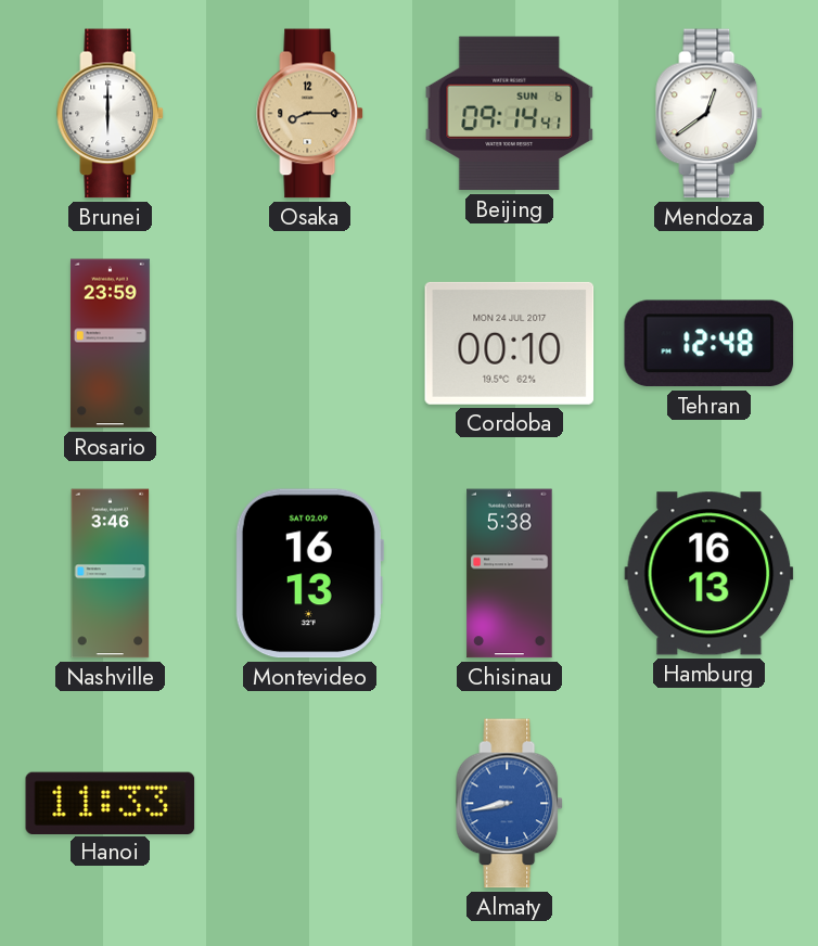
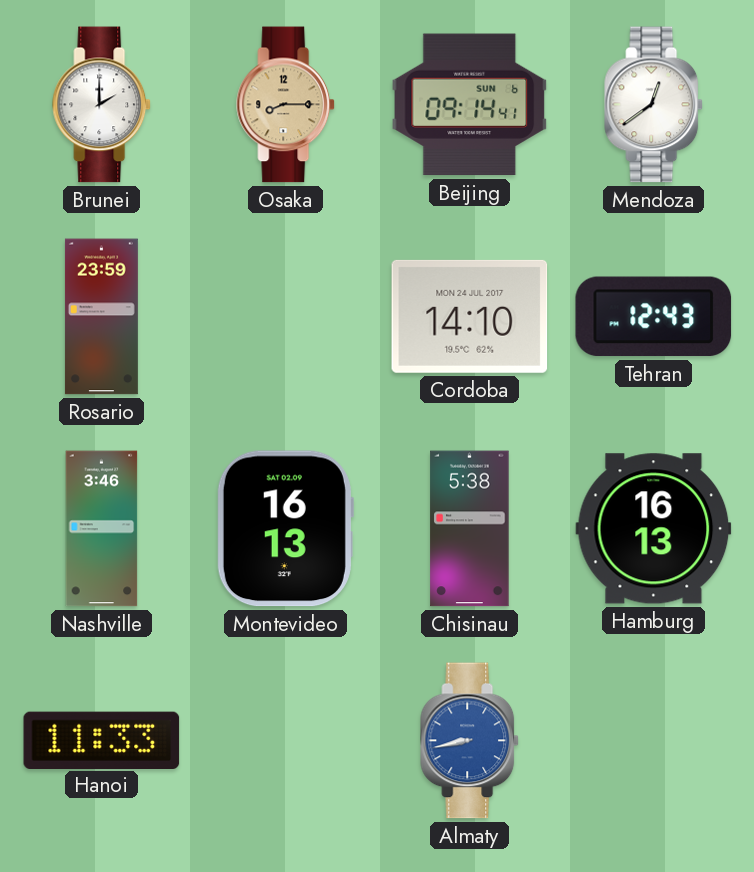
Brunei: 6:00 -> 2:00
Cordoba: 00:10 -> 14:10
Tehran: 12:48 -> 12:43
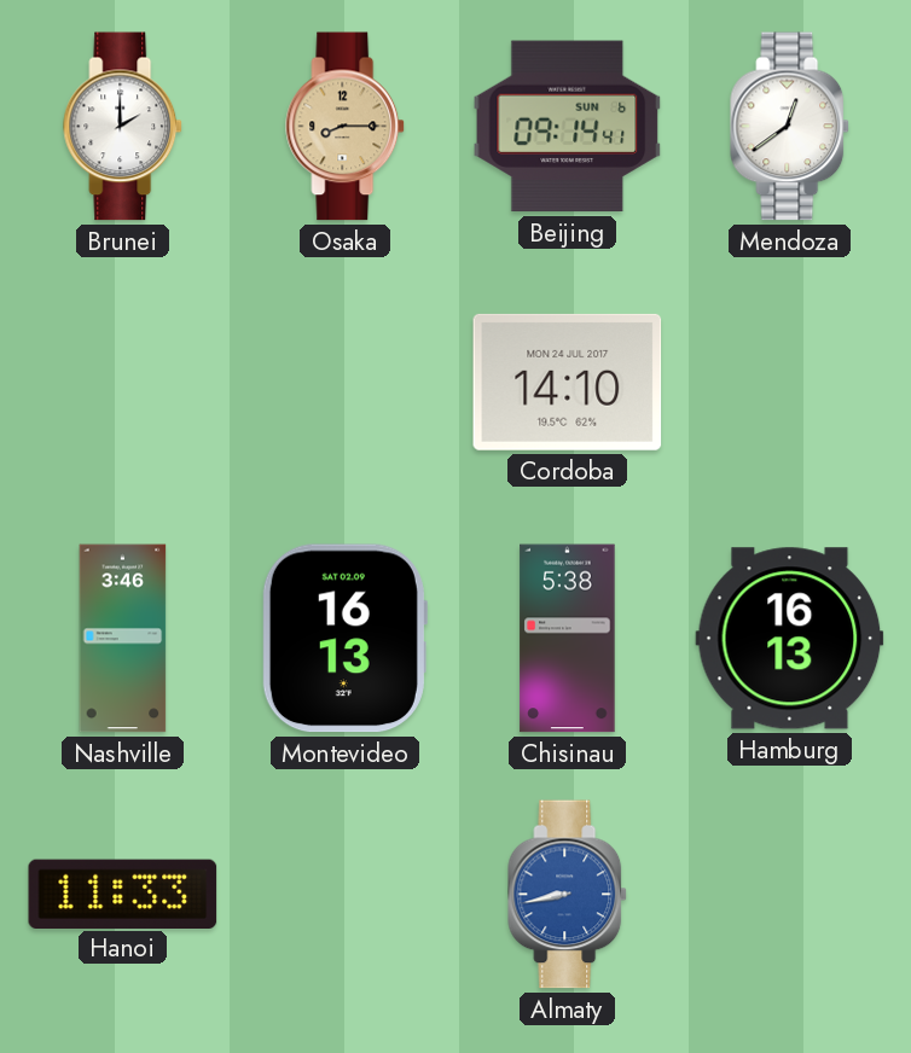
Rosario: 23:59 -> none
Tehran: 12:43 -> none
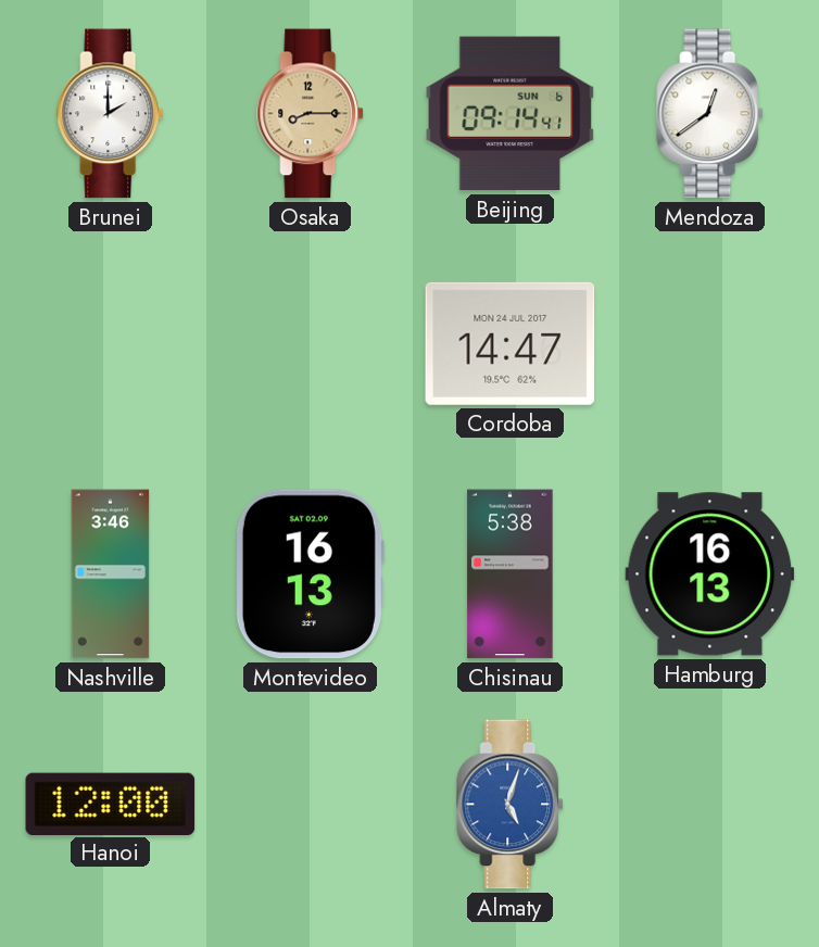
Cordoba: 14:10 -> 14:47
Hanoi: 11:33 -> 12:00
Almaty: 8:43 -> 5:03
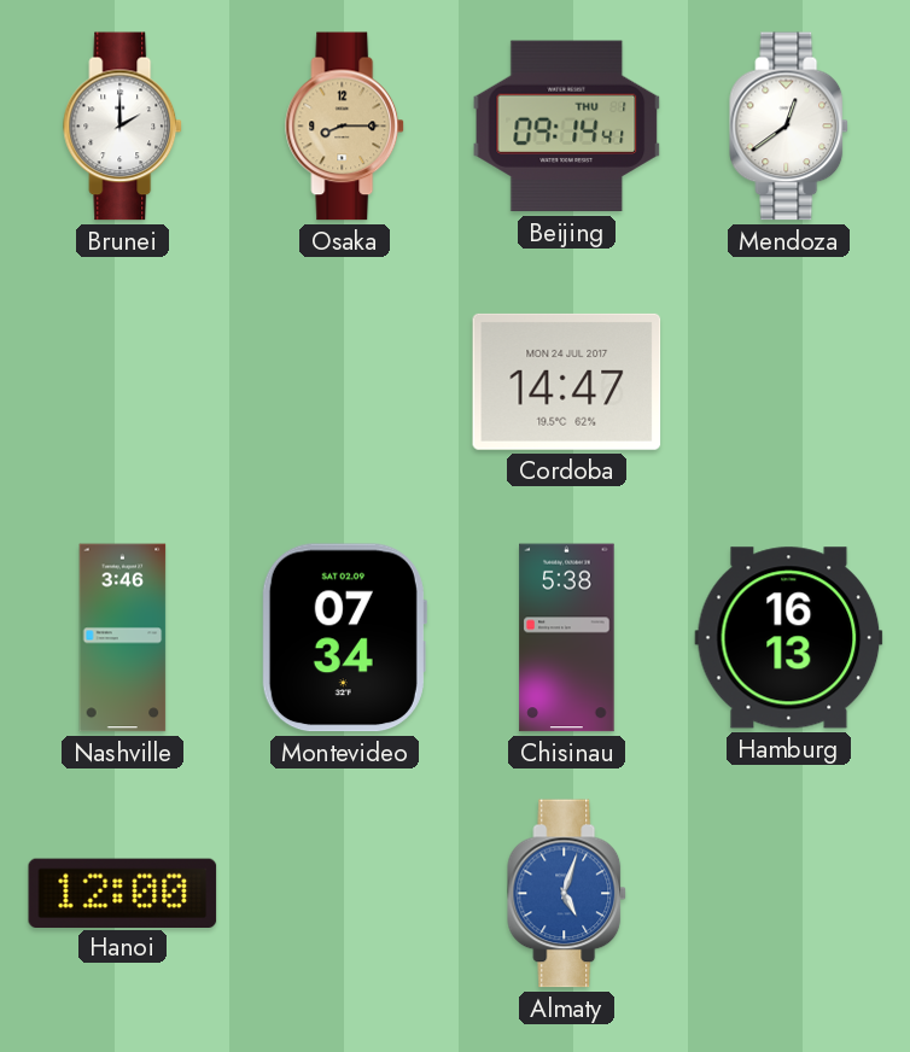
Beijing date: SUN 6 -> THU 1
Montevideo: 16:13 -> 07:34
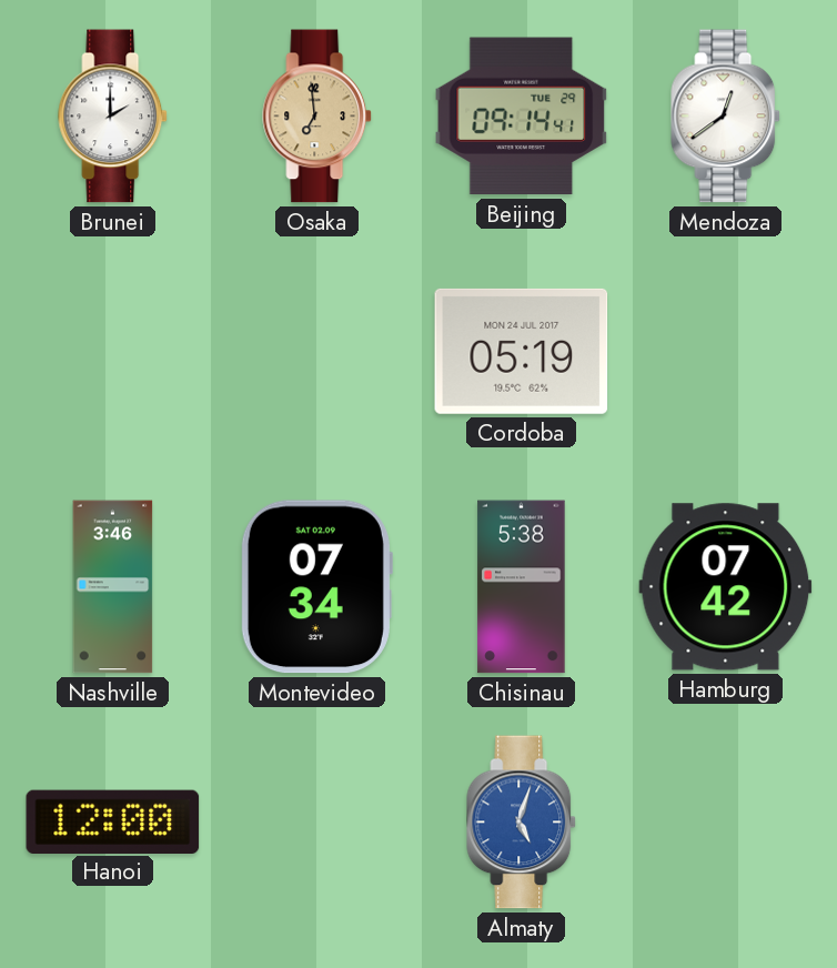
Osaka: 8:15 -> 6:59
Beijing date: THU 1 -> TUE 29
Cordoba: 14:47 -> 05:19
Hamburg: 16:13 -> 07:42
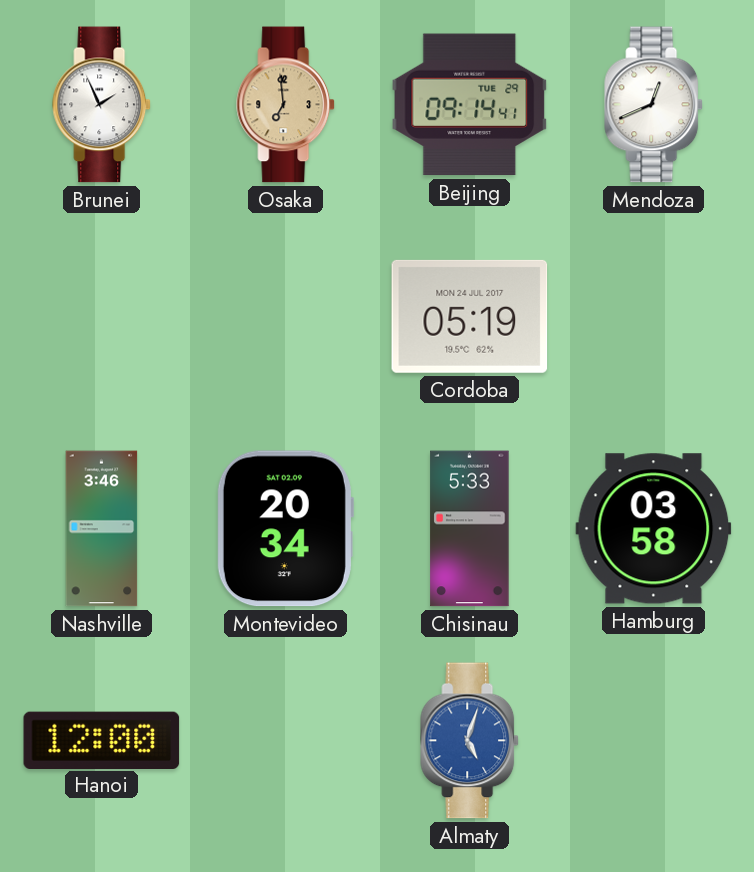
Brunei: 2:00 -> 1:56
Mendoza: 12:39 -> 12:41
Montevideo: 07:34 -> 20:34
Chisinau: 5:38 -> 5:33
Hamburg: 07:42 -> 03:58
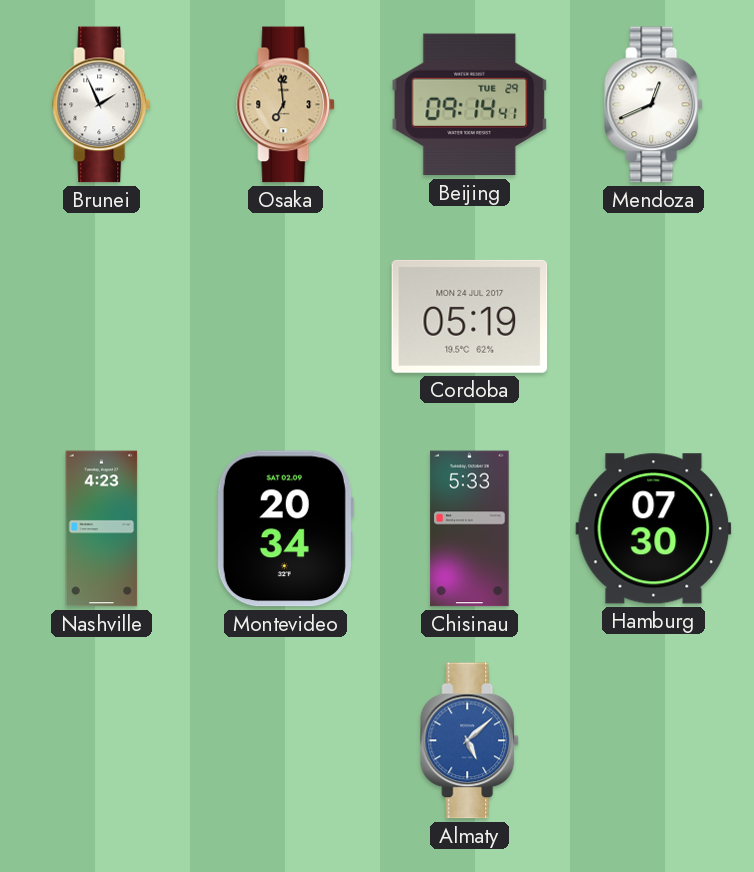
Nashville: 3:46 -> 4:23
Hamburg: 03:58 -> 07:30
Hanoi: 12:00 -> none
Almaty: 5:03 -> 5:08
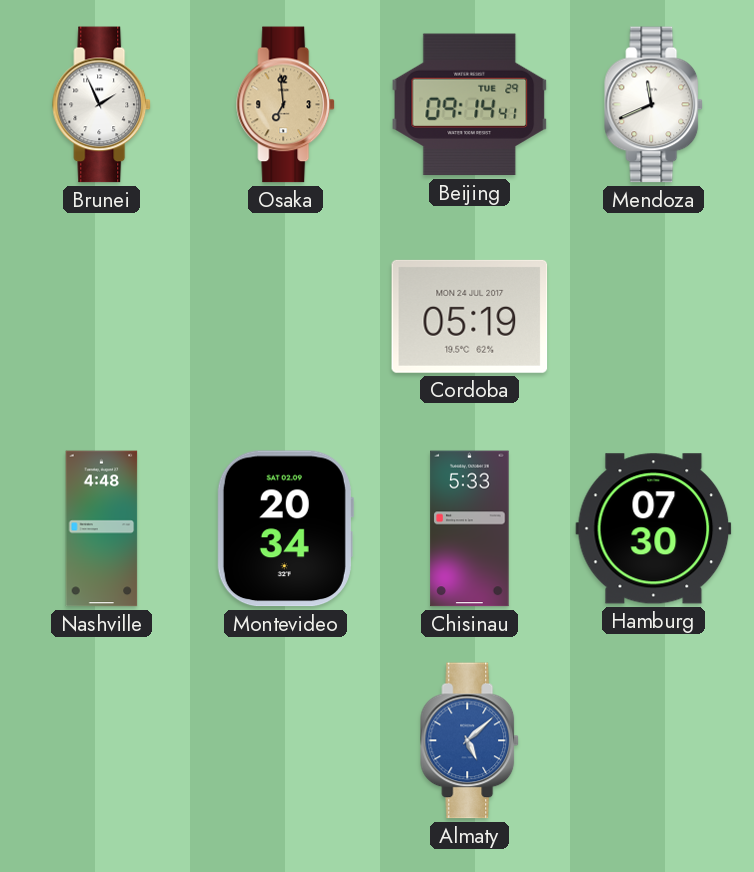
Mendoza: 12:41 -> 11:41
Nashville: 4:23 -> 4:48
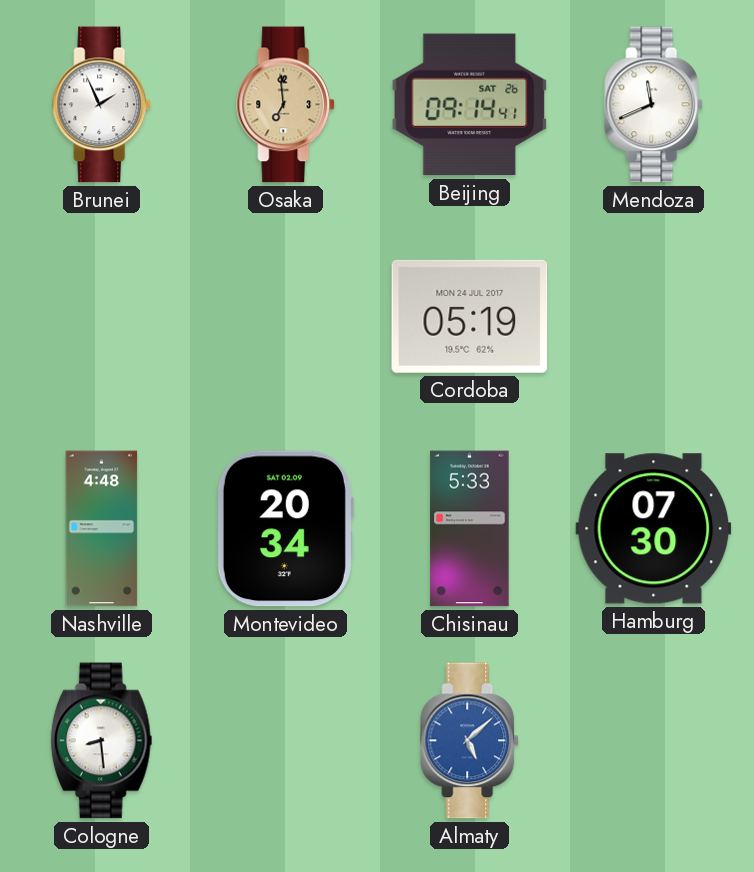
Beijing date: TUE 29 -> SAT 26
Cologne: none -> 8:29
